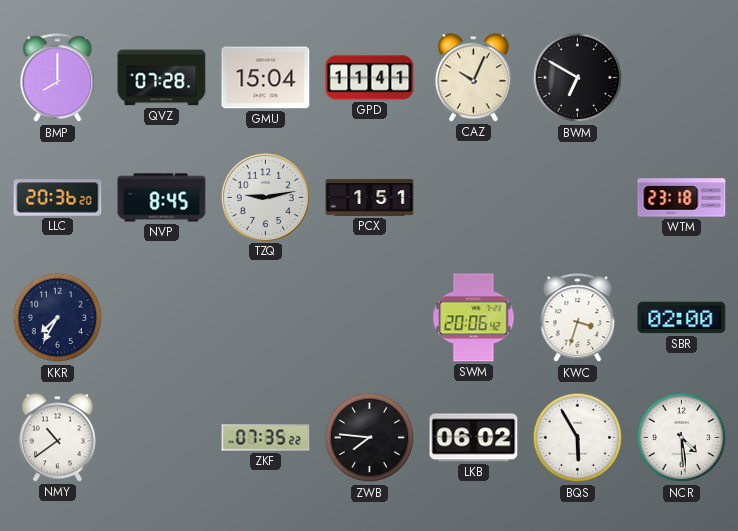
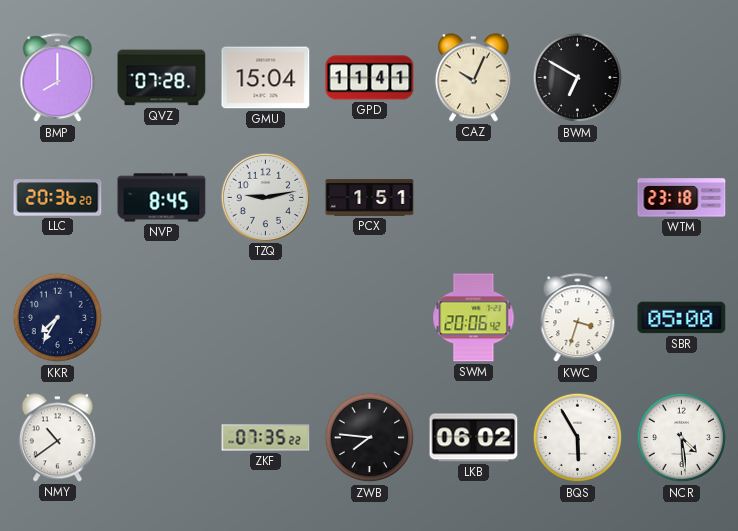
SBR: 02:00 -> 05:00
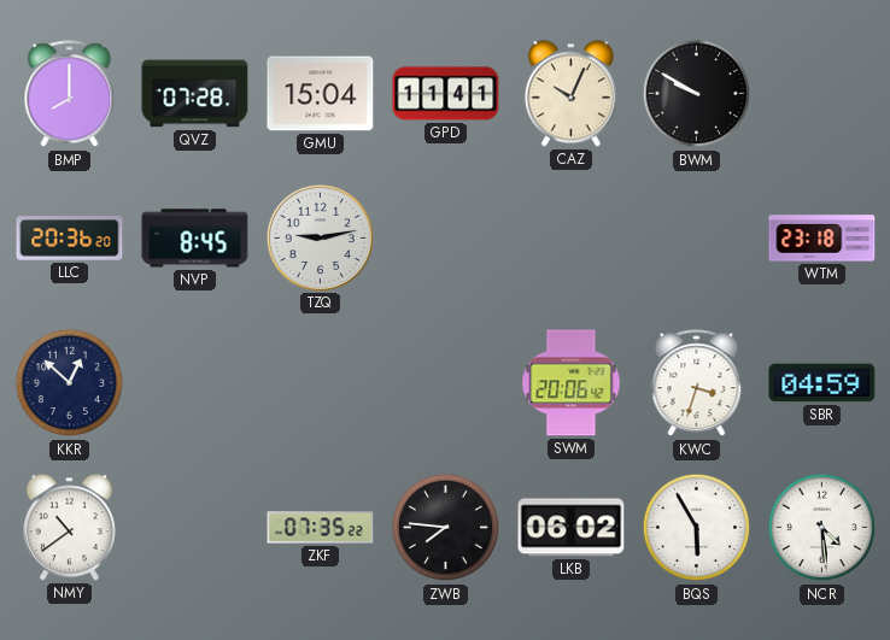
BWM: 6:50 -> 9:50
PCX: 1:51 -> none
KKR: 7:35 -> 12:52
SBR: 05:00 -> 04:59
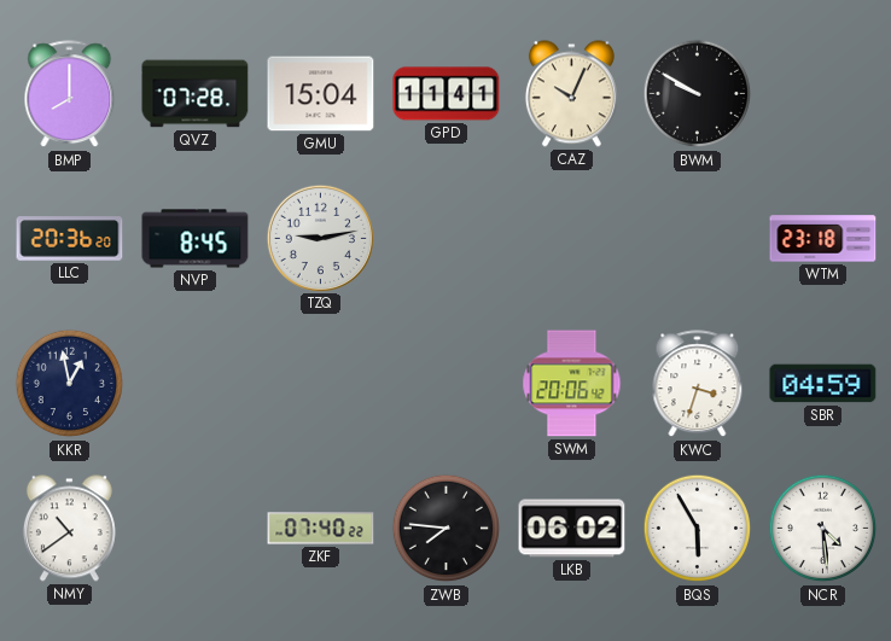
KKR: 12:52 -> 12:58
ZKF: 07:35 -> 07:40
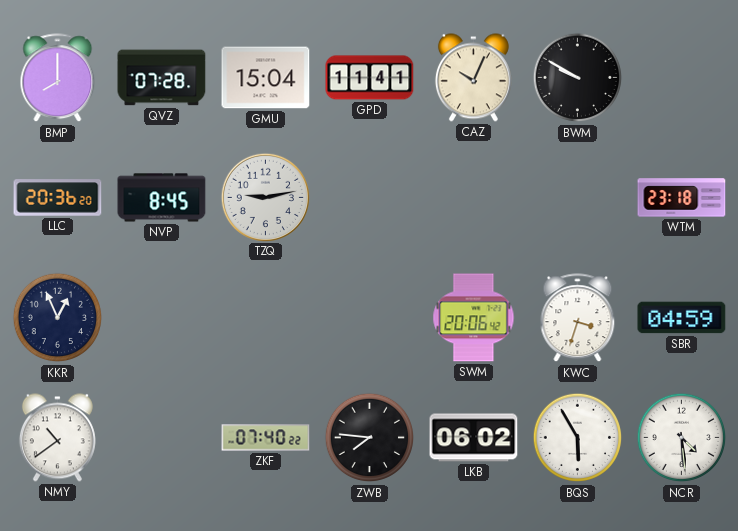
KKR: 12:58 -> 12:56
